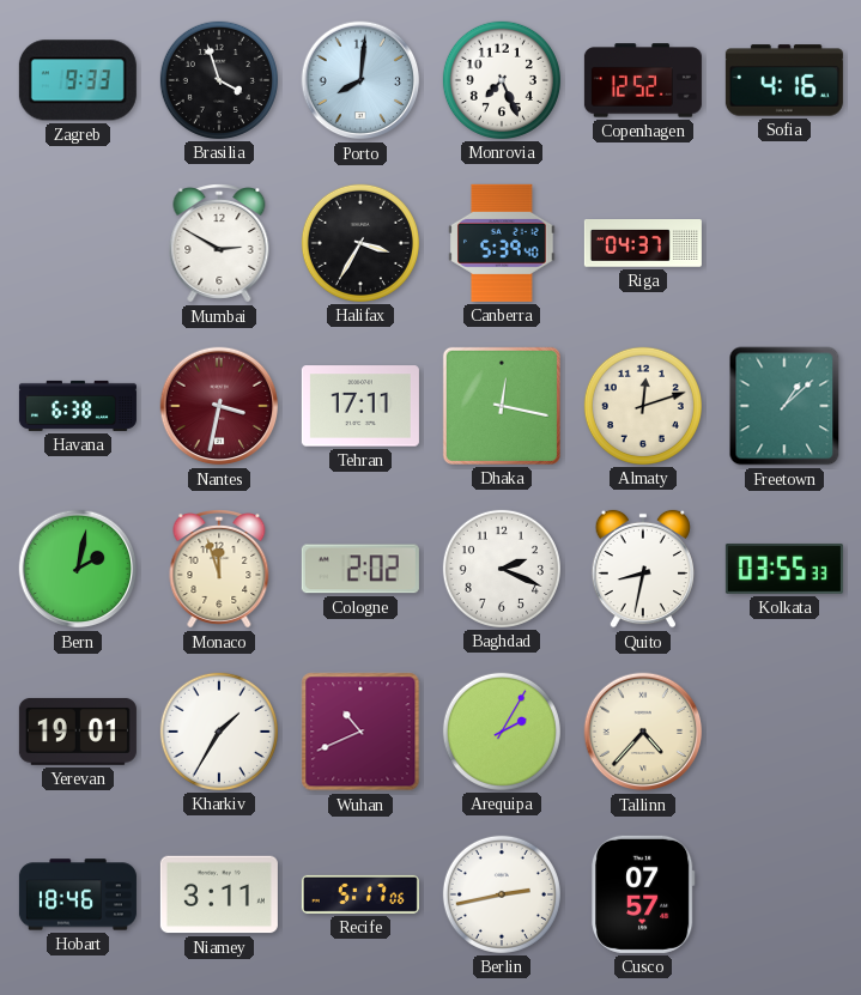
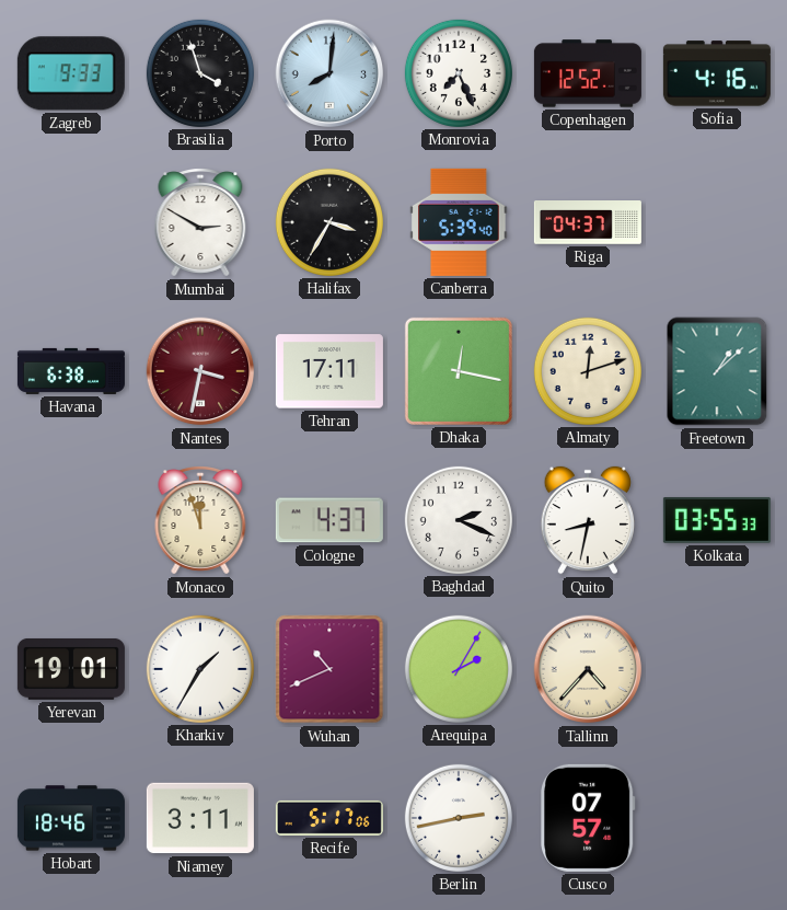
Bern: 2:02 -> none
Cologne: 2:02 -> 4:37
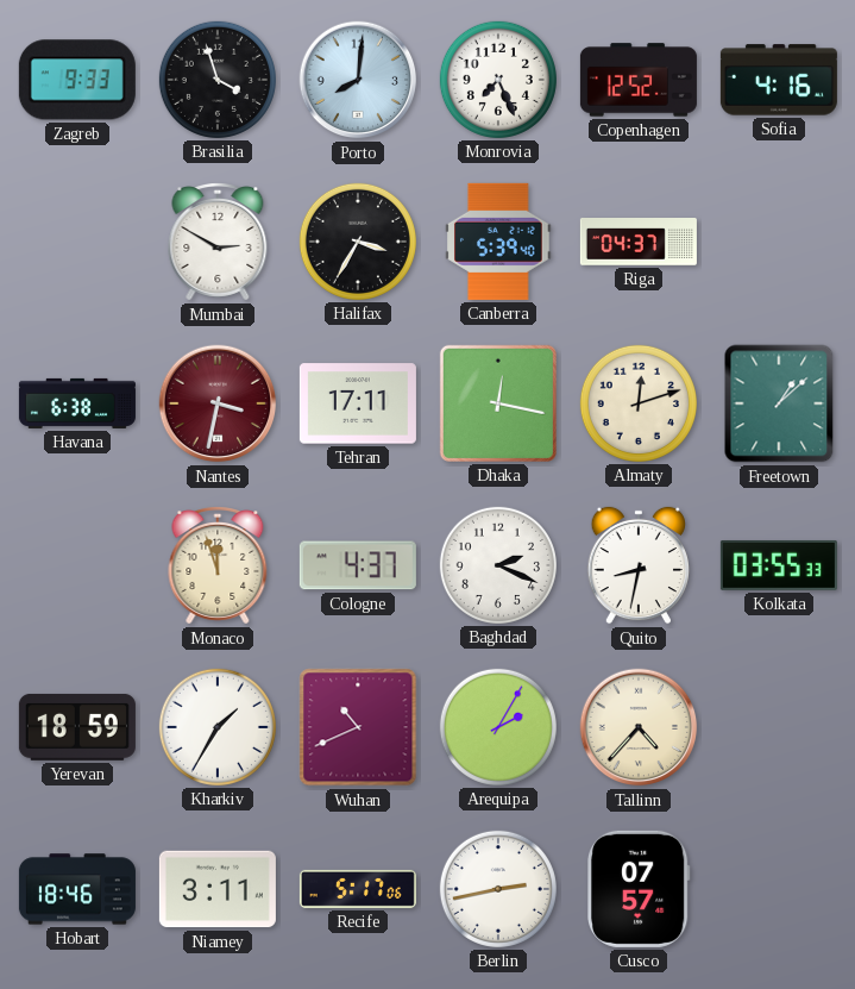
Yerevan: 19:01 -> 18:59
